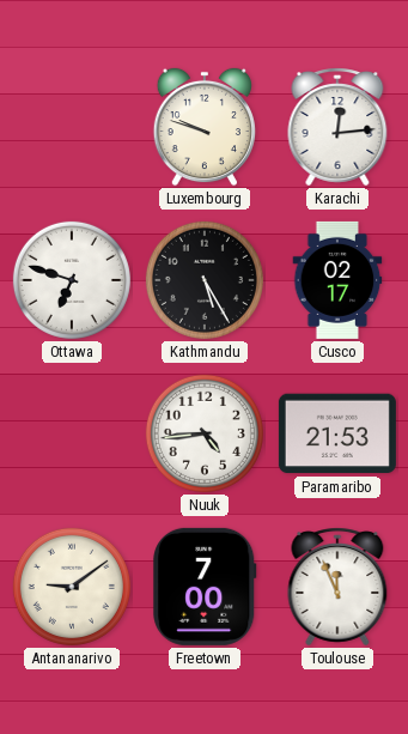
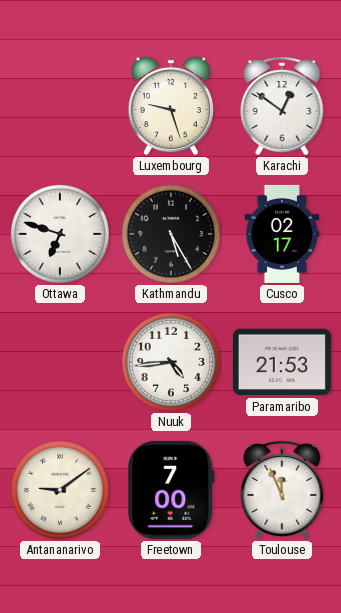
Luxembourg: 9:48 -> 9:27
Karachi: 12:14 -> 12:51
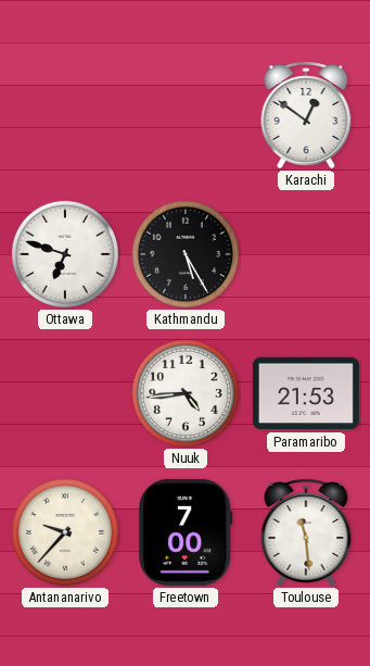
Luxembourg: 9:27 -> none
Cusco: 02:17 -> none
Antananarivo: 9:09 -> 9:37
Toulouse: 11:56 -> 11:29
